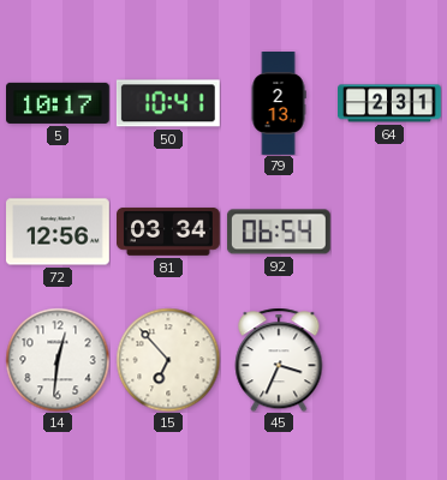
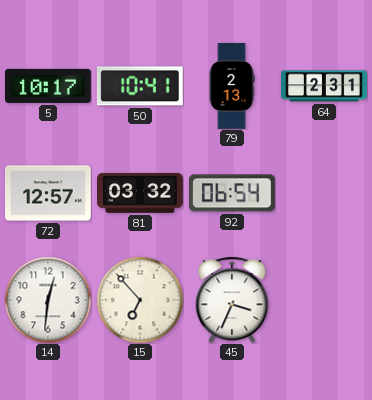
72: 12:56 -> 12:57
81: 03:34 -> 03:32
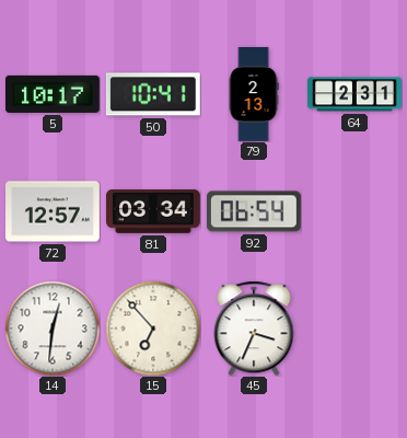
81: 03:32 -> 03:34
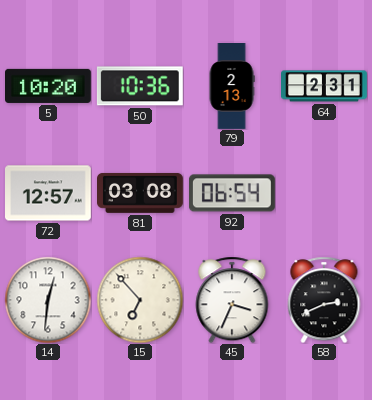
5: 10:17 -> 10:20
50: 10:41 -> 10:36
81: 03:34 -> 03:08
58: none -> 2:41
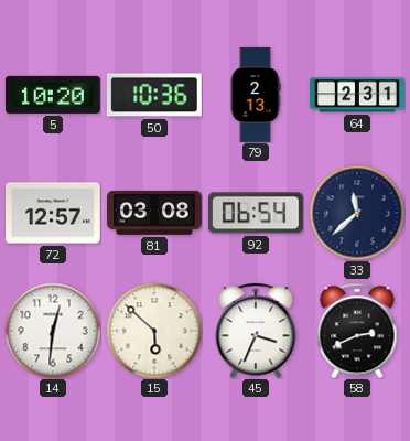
33: none -> 11:38
15: 6:53 -> 5:52
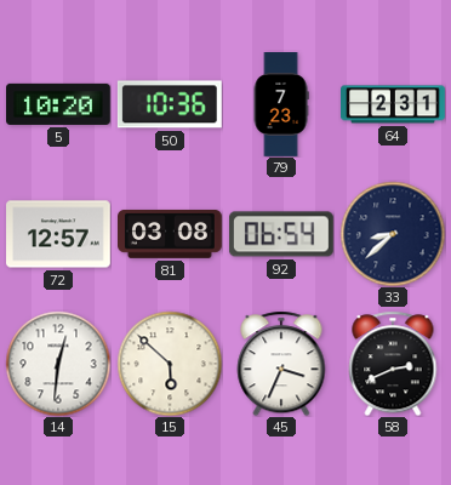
79: 2:13 -> 7:23
33: 11:38 -> 8:38
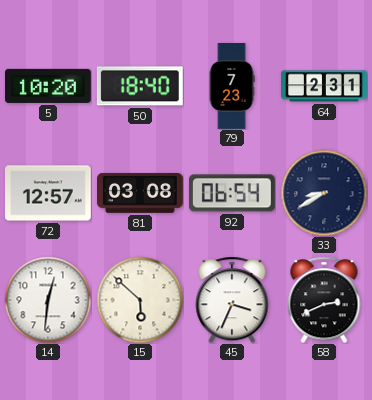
50: 10:36 -> 18:40
33: 8:38 -> 8:40
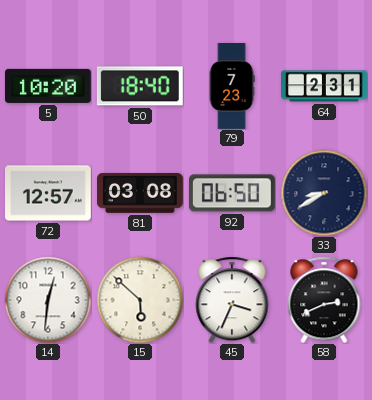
92: 06:54 -> 06:50
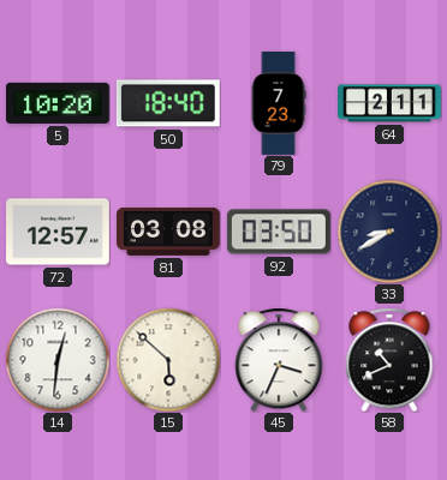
64: 2:31 -> 2:11
92: 06:50 -> 03:50
58: 2:41 -> 10:41
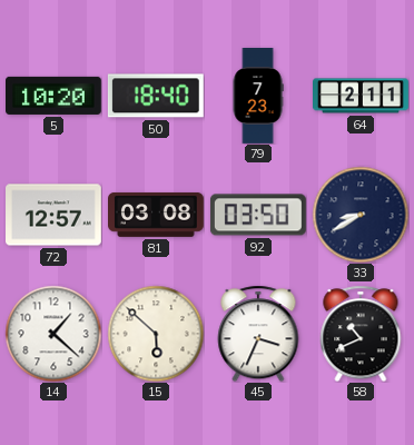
14: 12:31 -> 1:22
